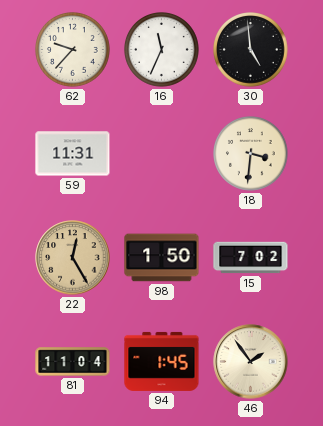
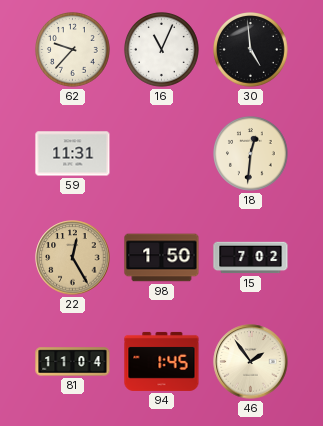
16: 11:34 -> 11:04
18: 3:31 -> 12:31
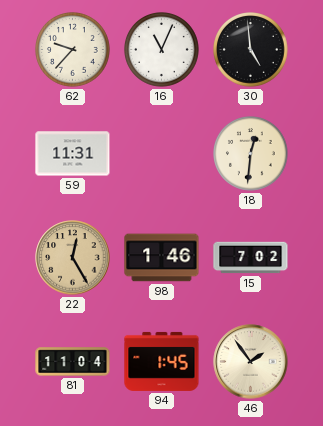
98: 1:50 -> 1:46
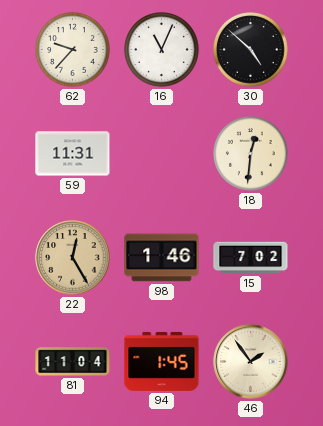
30: 4:59 -> 4:52
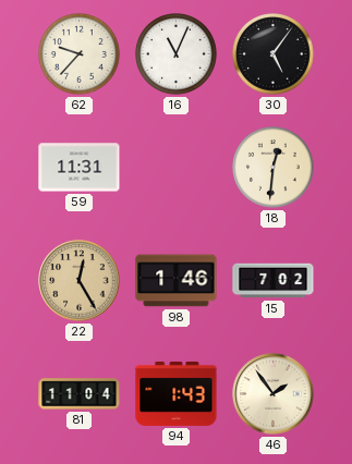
30: 4:52 -> 5:06
94: 1:45 -> 1:43
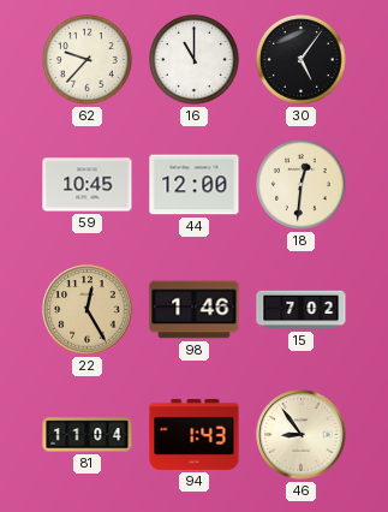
16: 11:04 -> 11:00
59: 11:31 -> 10:45
44: none -> 12:00
46: 1:54 -> 8:54
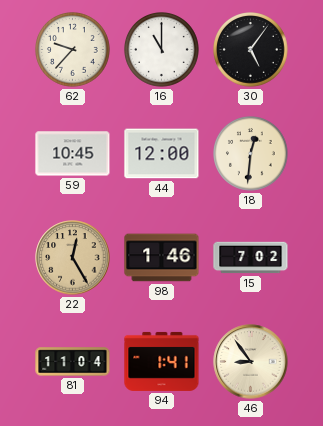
94: 1:43 -> 1:41
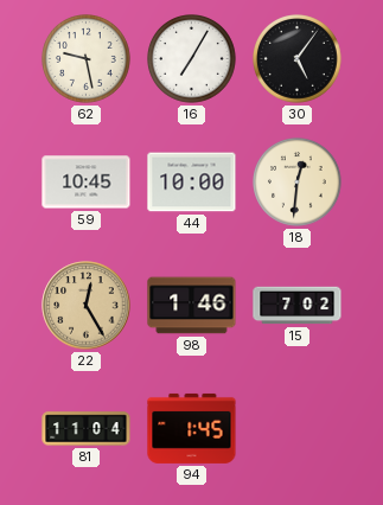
62: 9:37 -> 9:28
16: 11:00 -> 7:05
44: 12:00 -> 10:00
94: 1:41 -> 1:45
46: 8:54 -> none
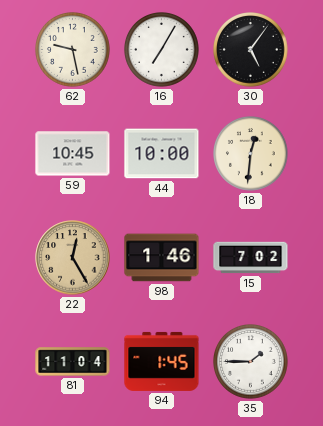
35: none -> 1:45
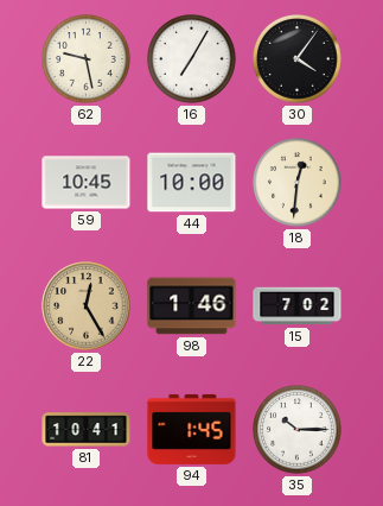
30: 5:06 -> 4:06
81: 11:04 -> 10:41
35: 1:45 -> 10:15
